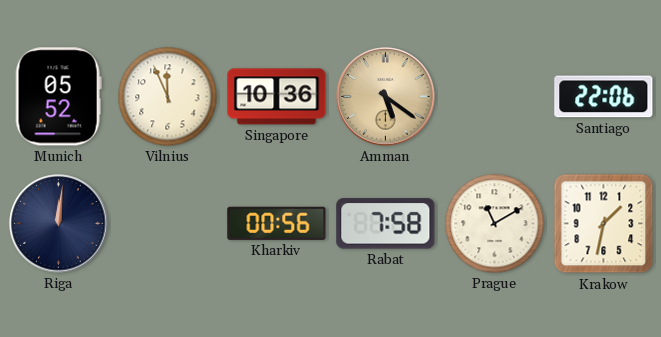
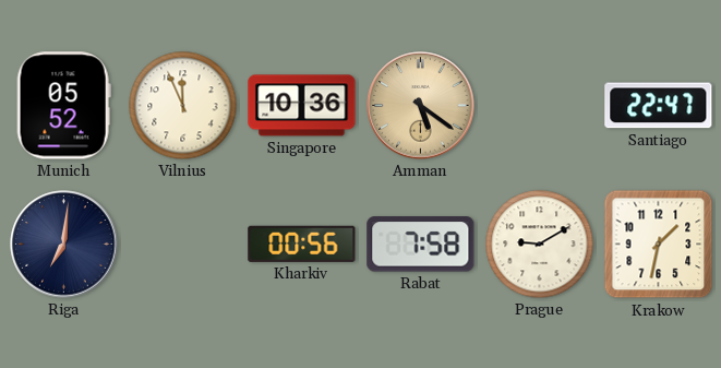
Santiago: 22:06 -> 22:47
Riga: 12:01 -> 7:01
Prague: 11:10 -> 9:10
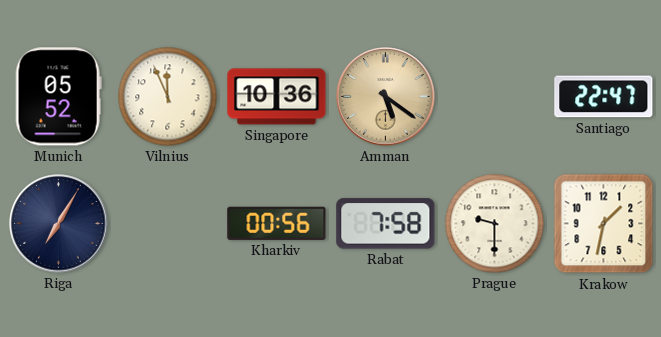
Riga: 7:01 -> 7:05
Prague: 9:10 -> 9:30
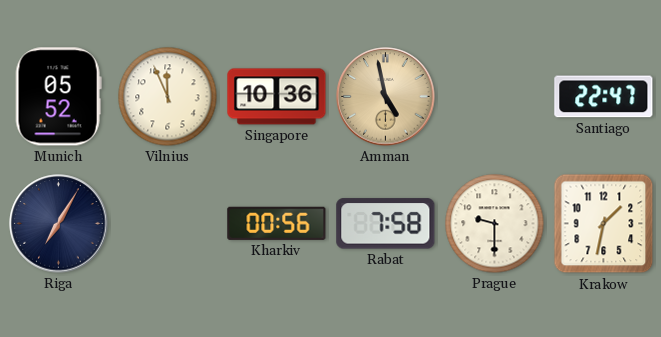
Amman: 5:21 -> 4:58
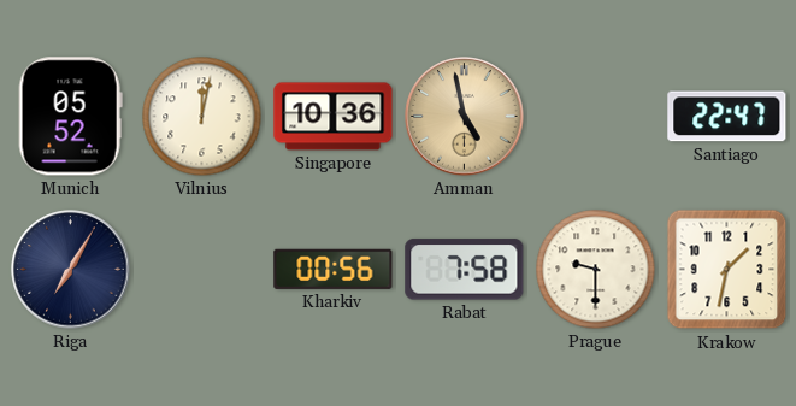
Vilnius: 11:56 -> 12:02
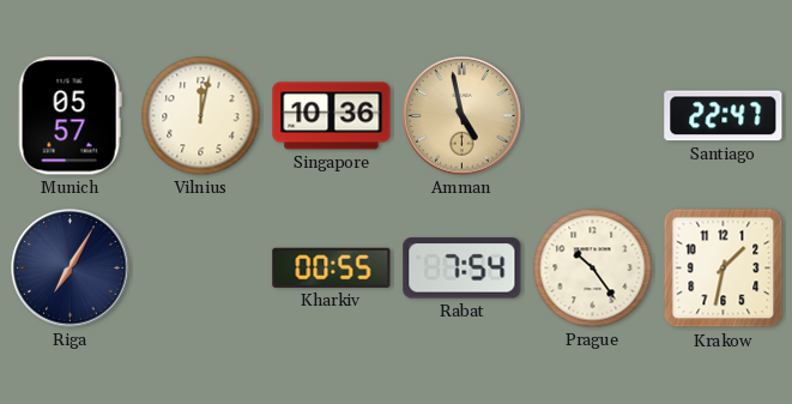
Munich: 05:52 -> 05:57
Kharkiv: 00:56 -> 00:55
Rabat: 7:58 -> 7:54
Prague: 9:30 -> 10:24
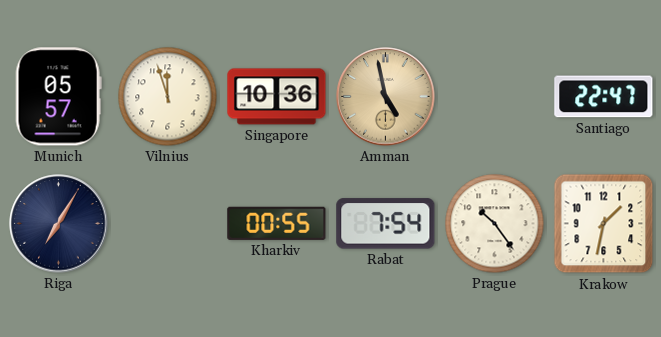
Vilnius: 12:02 -> 11:57
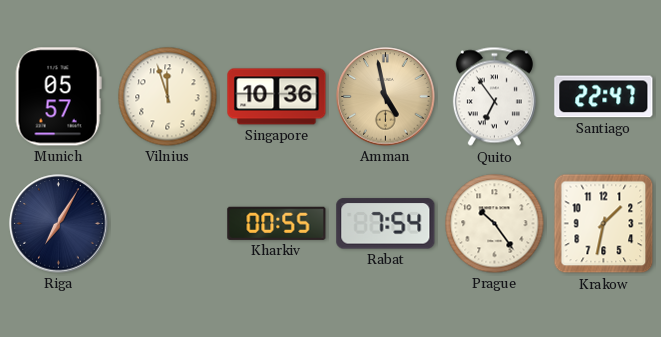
Quito: none -> 6:54
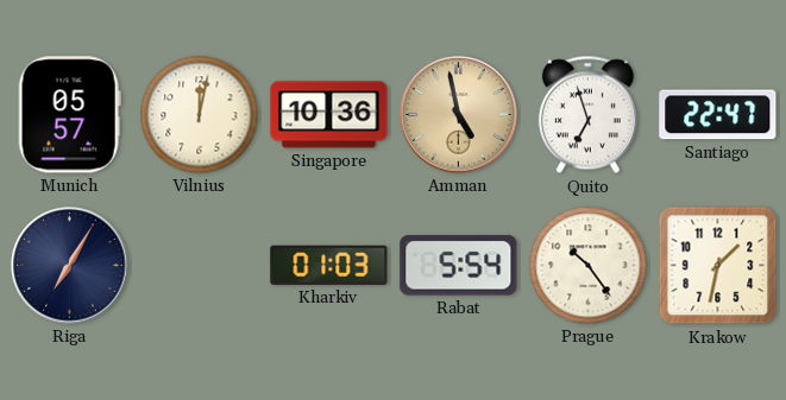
Vilnius: 11:57 -> 12:02
Quito: 6:54 -> 6:57
Kharkiv: 00:55 -> 01:03
Rabat: 7:54 -> 5:54
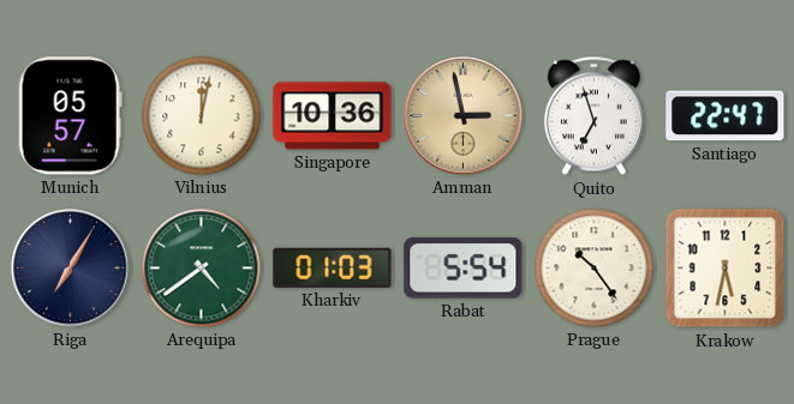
Amman: 4:58 -> 2:58
Arequipa: none -> 4:39
Krakow: 1:32 -> 5:32
